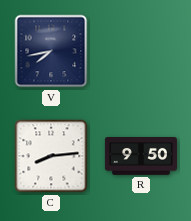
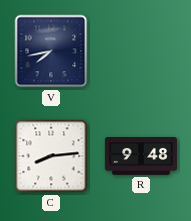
R: 9:50 -> 9:48
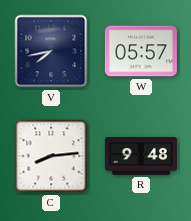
W: none -> 05:57
